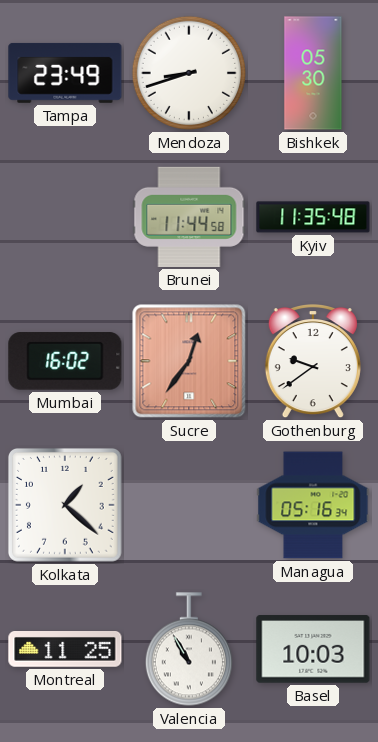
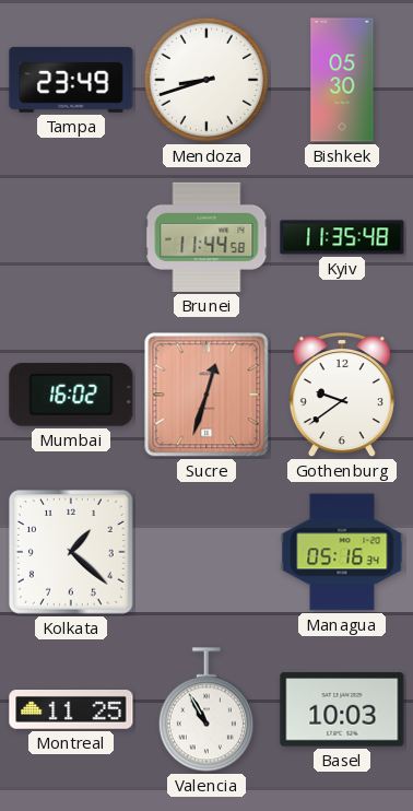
Sucre: 12:36 -> 12:33
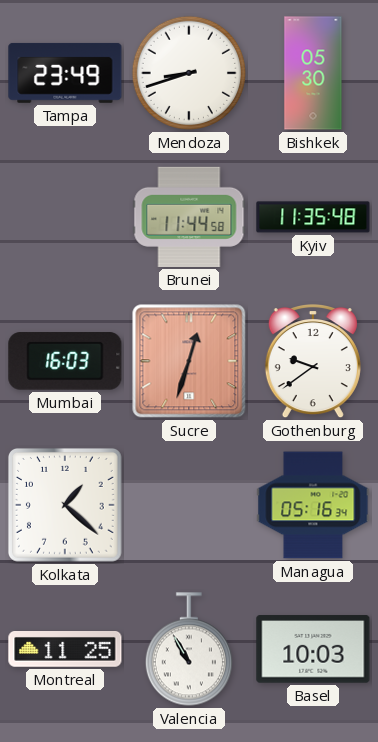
Mumbai: 16:02 -> 16:03
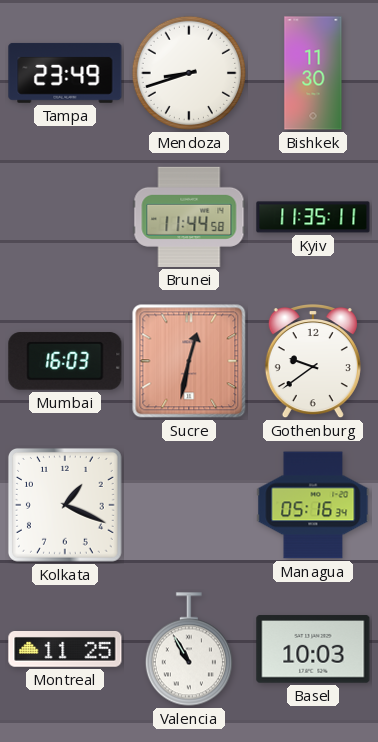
Bishkek: 05:30 -> 11:30
Kyiv: 11:35:48 -> 11:35:11
Sucre: 12:33 -> 12:32
Kolkata: 1:22 -> 1:19
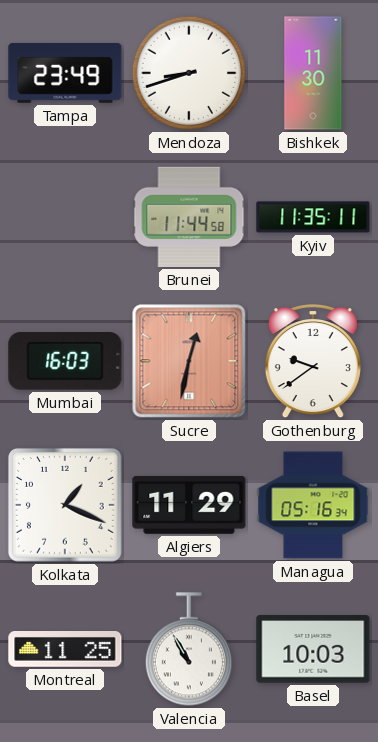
Algiers: none -> 11:29
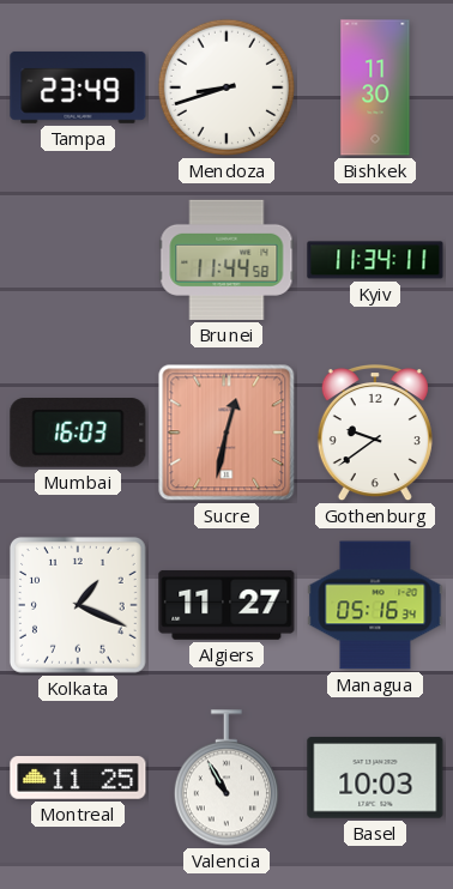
Kyiv: 11:35 -> 11:34
Algiers: 11:29 -> 11:27
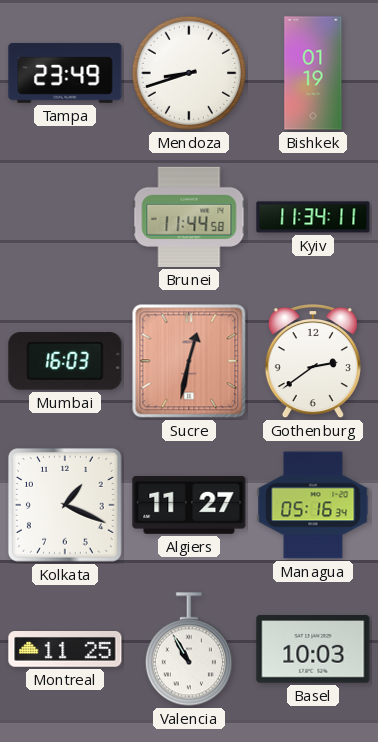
Bishkek: 11:30 -> 01:19
Gothenburg: 9:39 -> 2:39
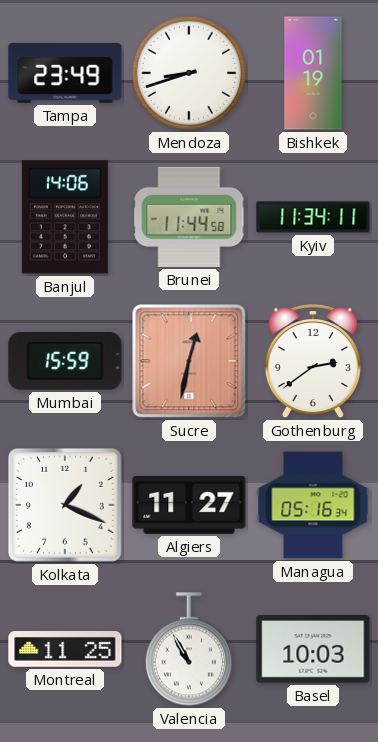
Banjul: none -> 14:06
Mumbai: 16:03 -> 15:59
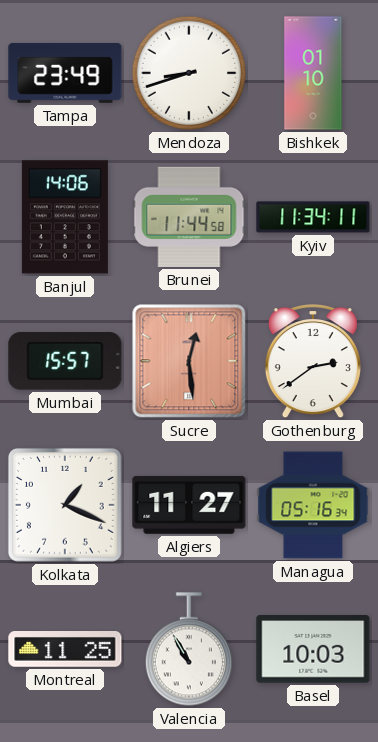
Bishkek: 01:19 -> 01:10
Mumbai: 15:59 -> 15:57
Sucre: 12:32 -> 12:29
